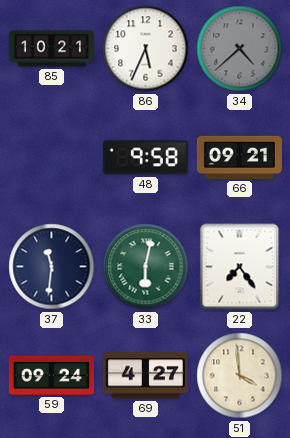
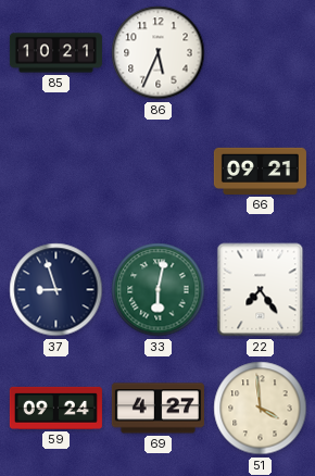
34: 4:38 -> none
48: 9:58 -> none
37: 11:31 -> 8:57
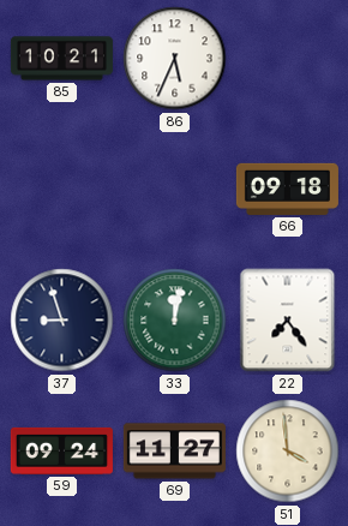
66: 09:21 -> 09:18
33: 6:02 -> 12:02
69: 4:27 -> 11:27
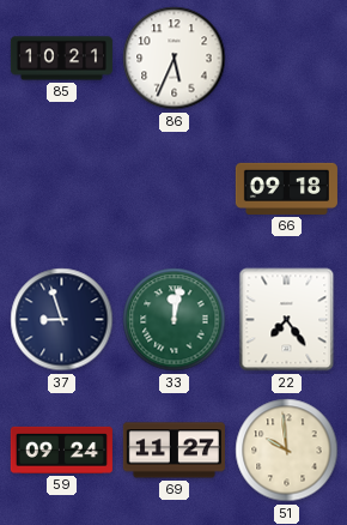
51: 3:59 -> 9:59
